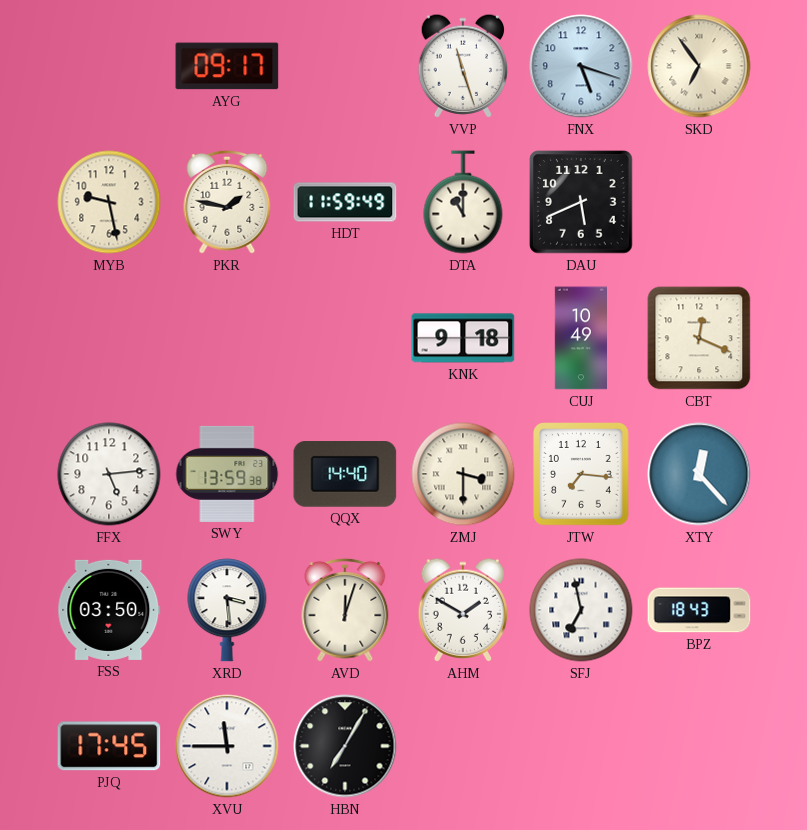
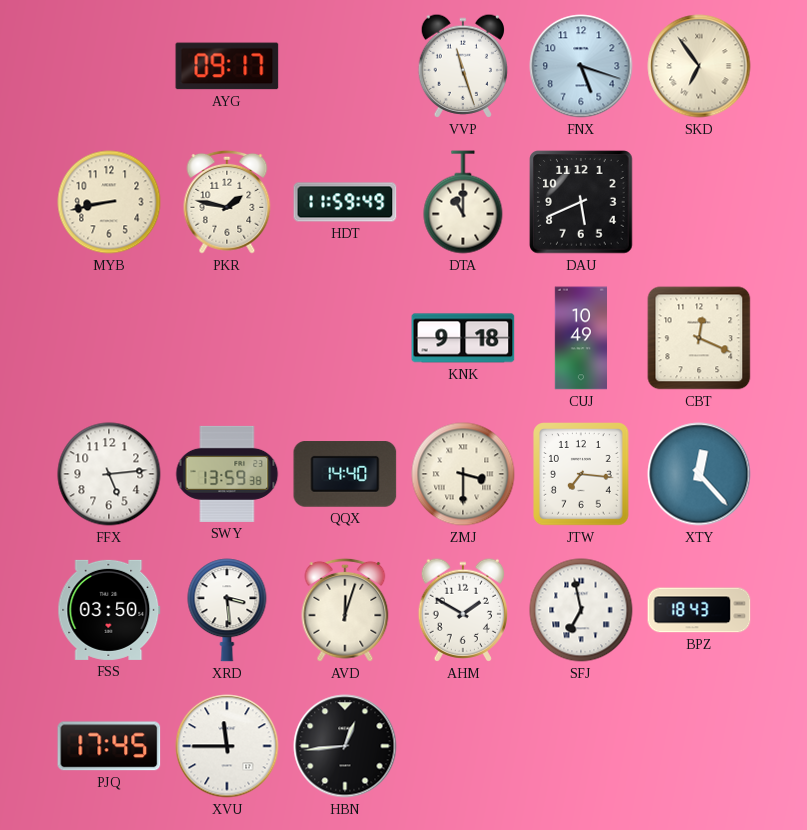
MYB: 9:28 -> 8:43
HBN: 7:05 -> 12:44
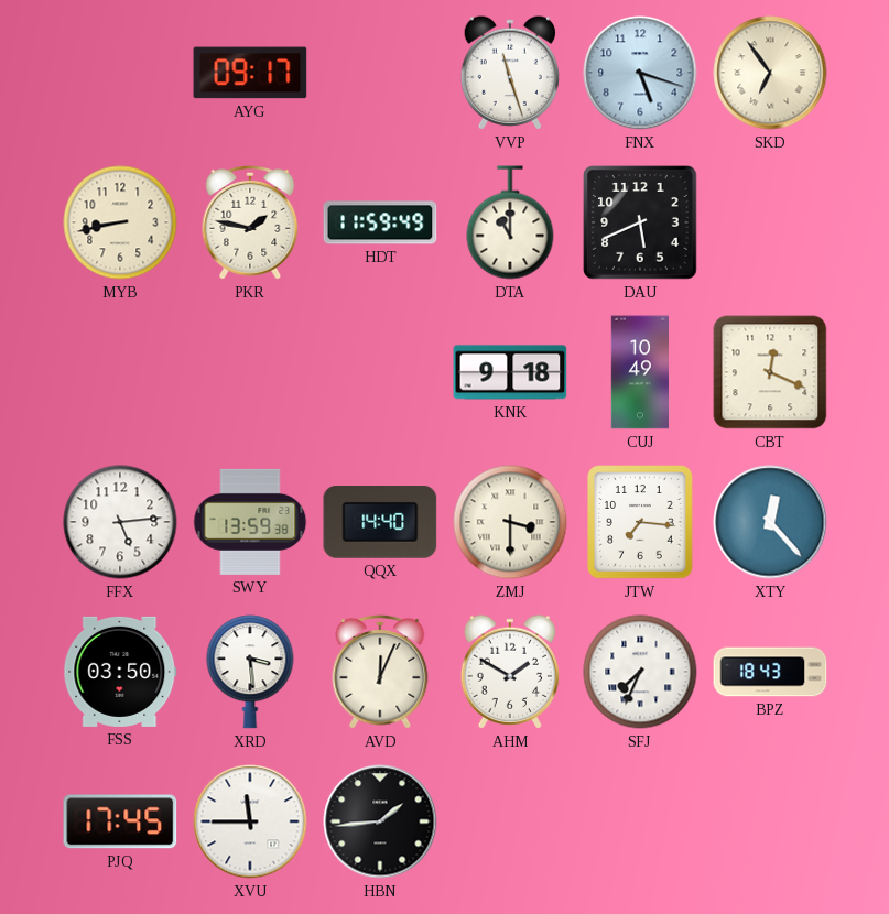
AVD: 12:03 -> 12:04
SFJ: 6:58 -> 7:34
HBN: 12:44 -> 1:44
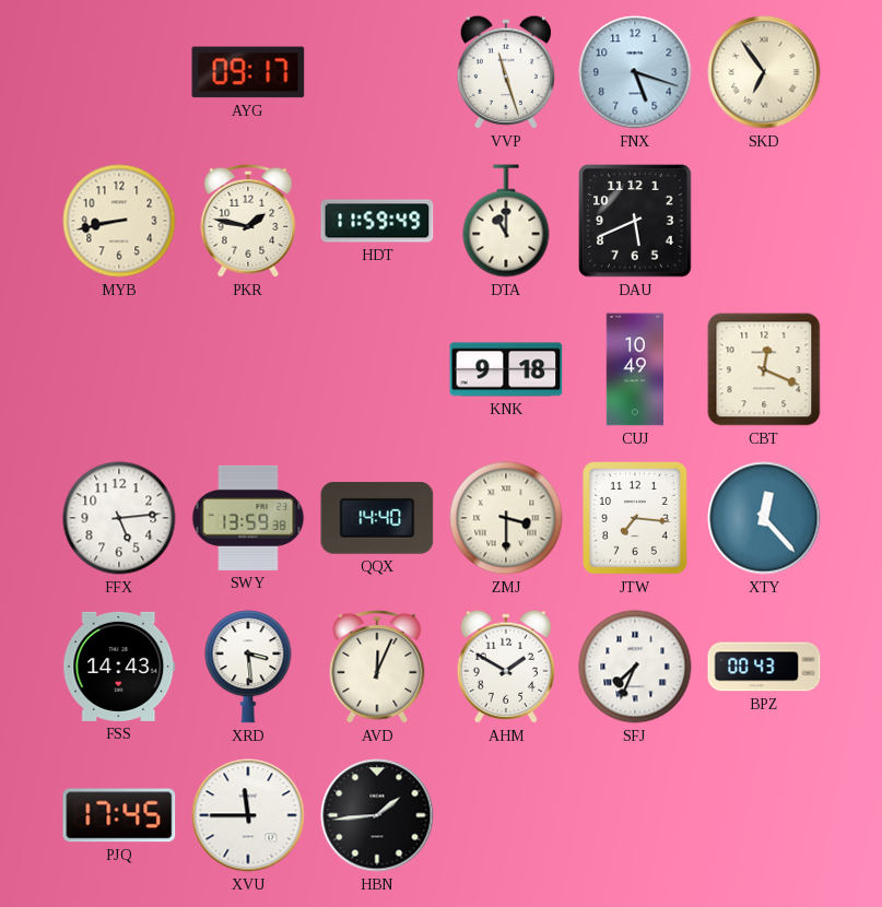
FSS: 03:50 -> 14:43
BPZ: 18:43 -> 00:43
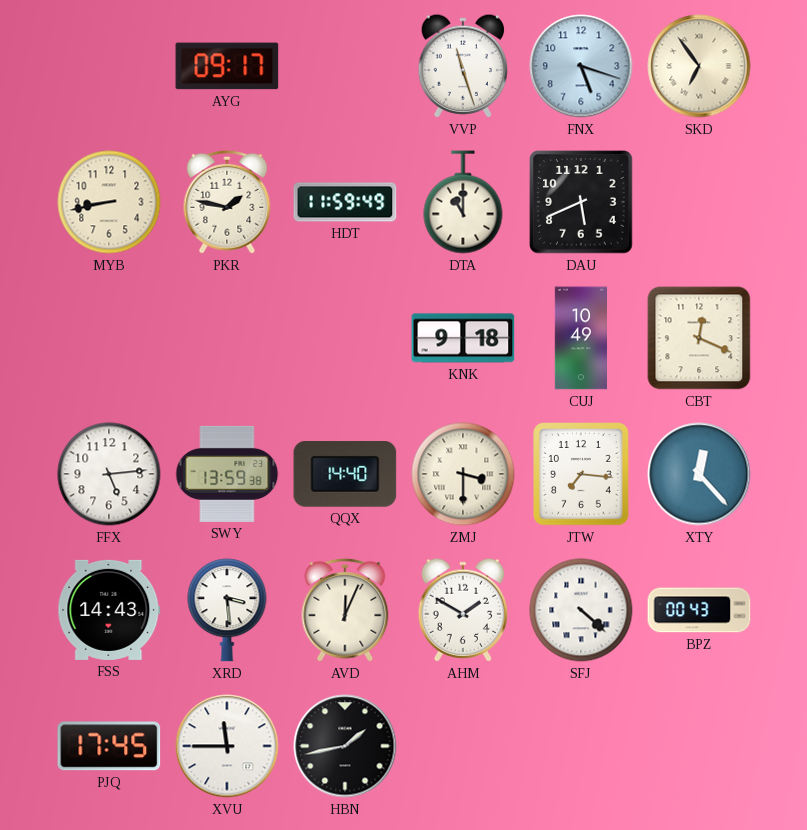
SFJ: 7:34 -> 4:22
HBN: 1:44 -> 1:43
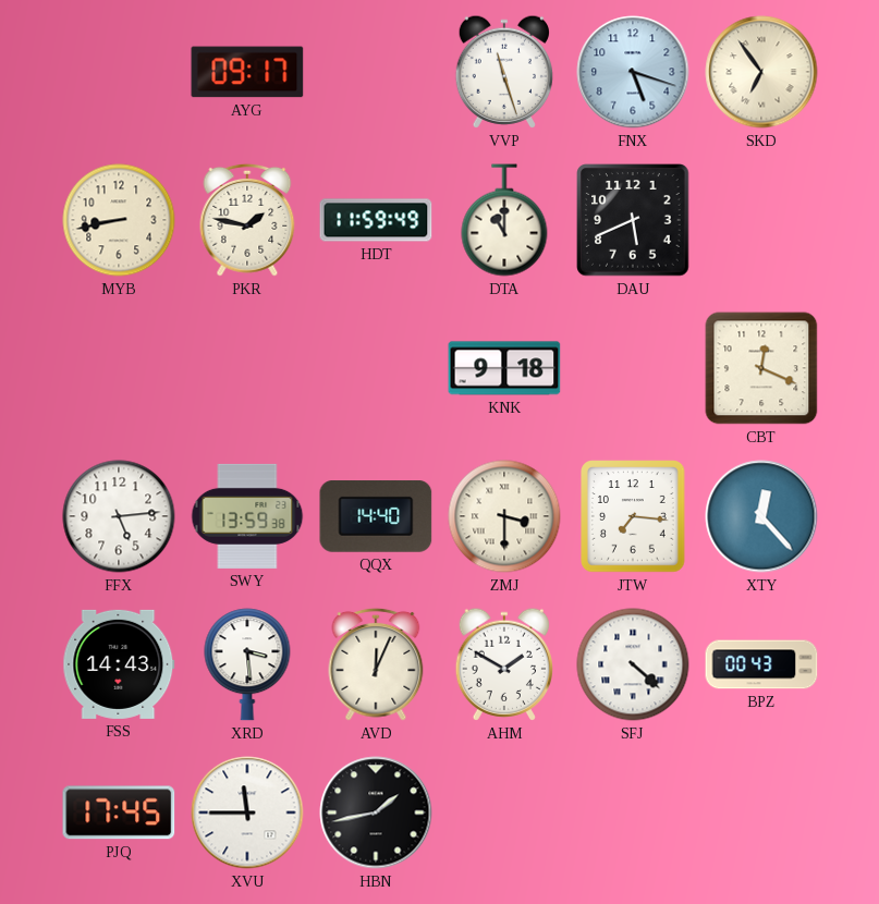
CUJ: 10:49 -> none
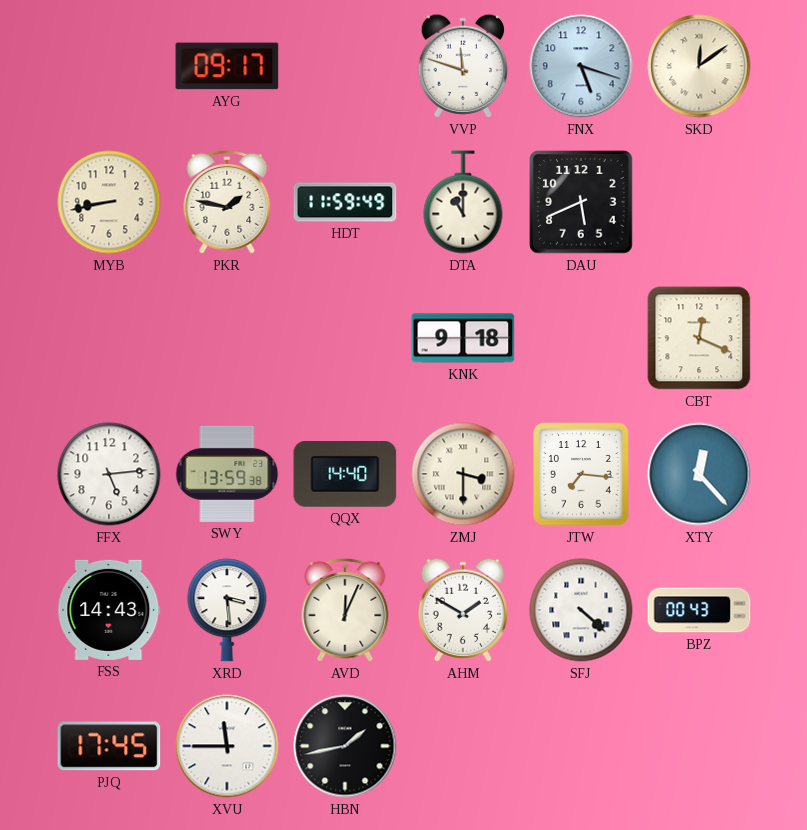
VVP: 11:27 -> 11:48
SKD: 6:54 -> 12:09
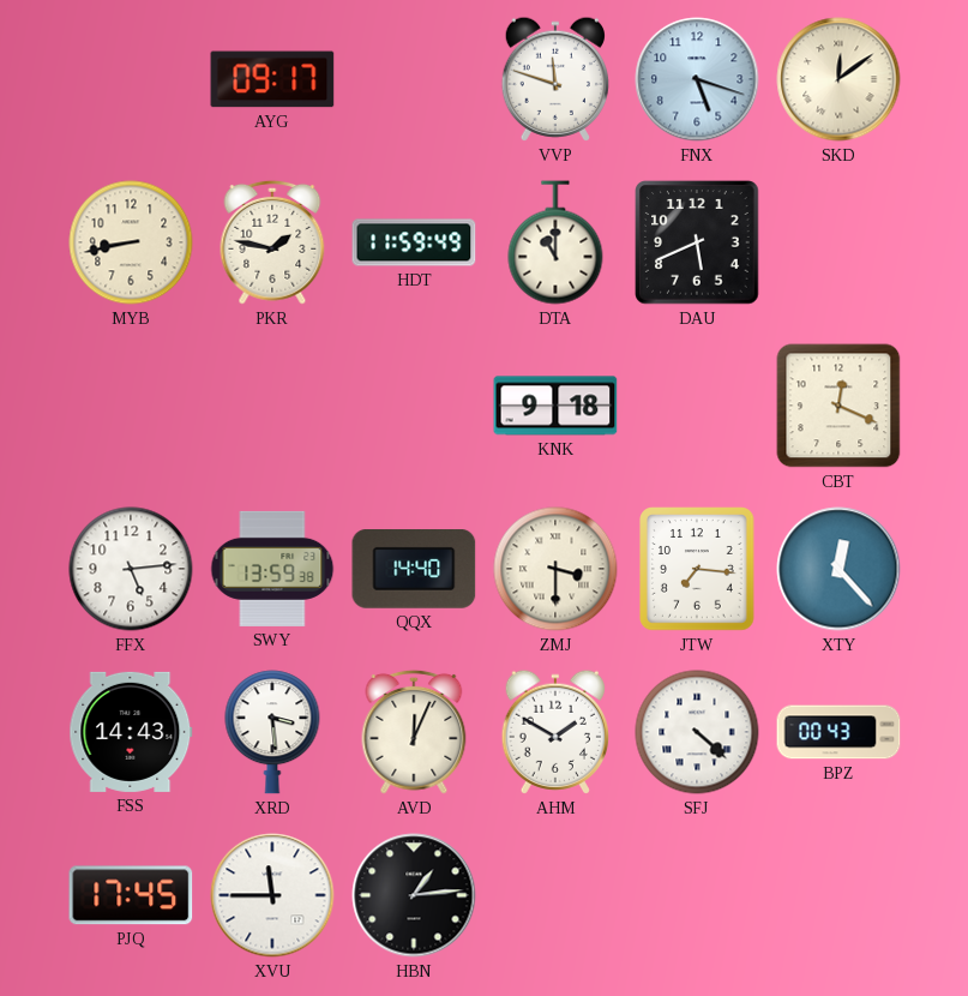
HBN: 1:43 -> 1:14
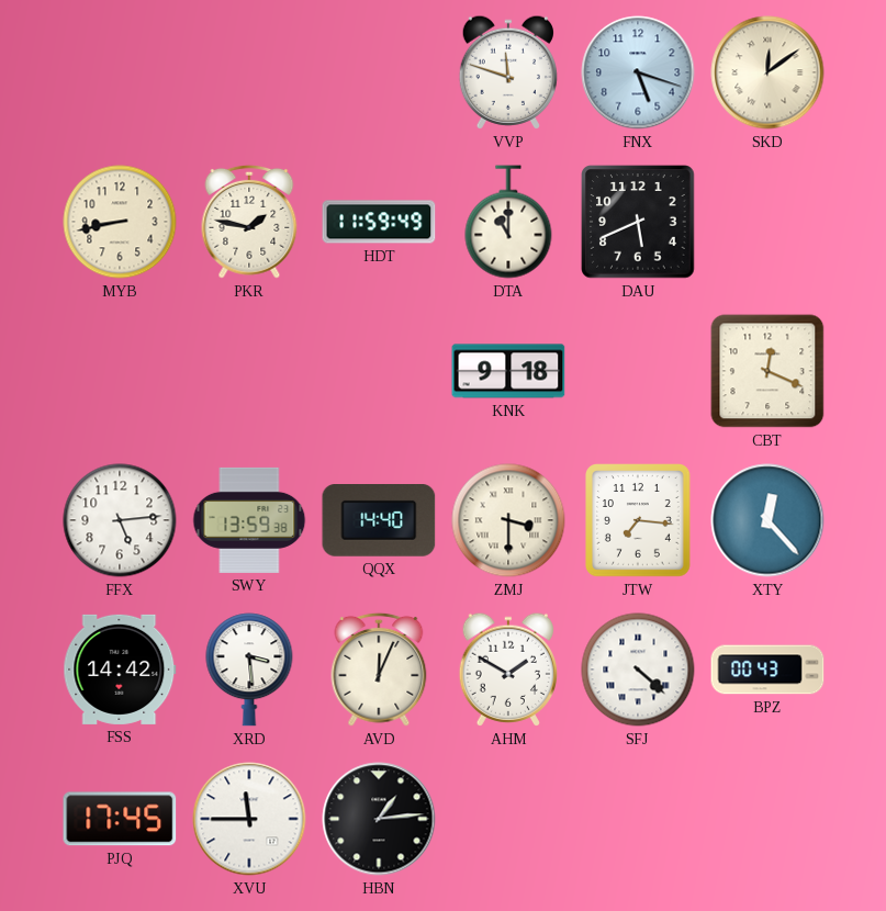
AYG: 09:17 -> none
FSS: 14:43 -> 14:42
